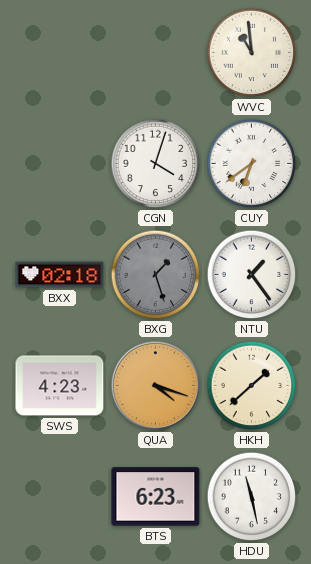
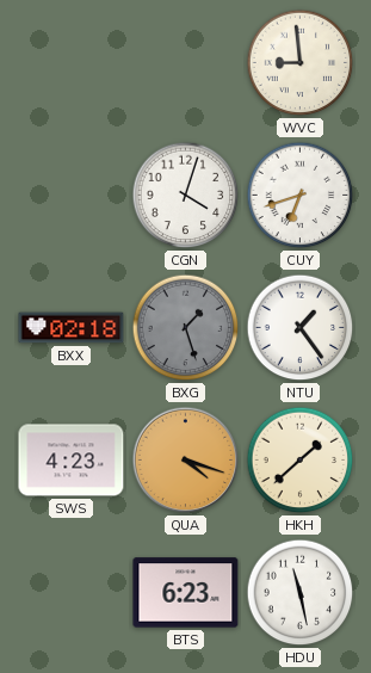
WVC: 10:59 -> 8:59
CUY: 6:39 -> 6:42
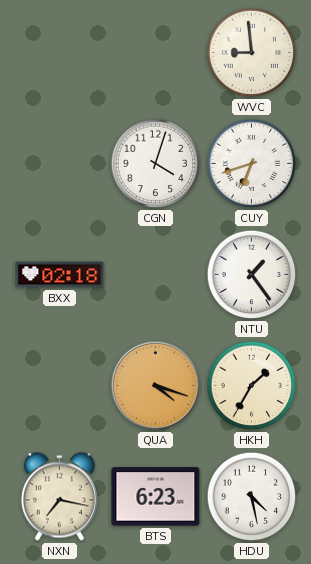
BXG: 1:27 -> none
SWS: 4:23 -> none
HKH: 1:38 -> 1:35
NXN: none -> 7:17
HDU: 11:28 -> 4:28
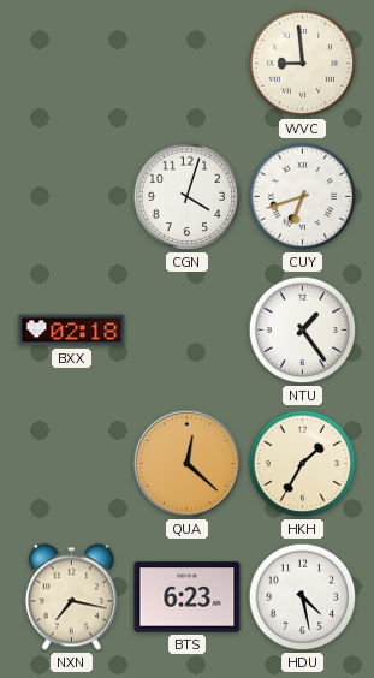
QUA: 4:18 -> 12:22
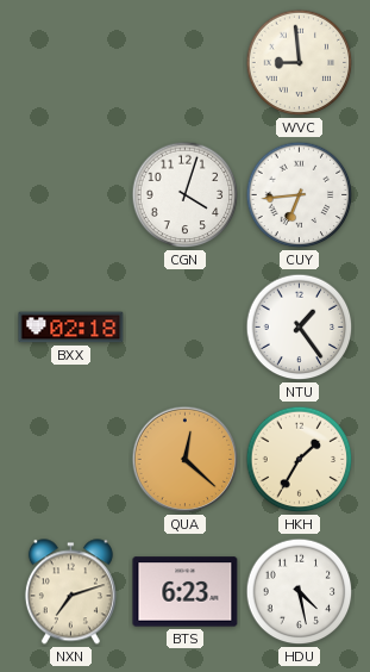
CUY: 6:42 -> 6:44
NXN: 7:17 -> 7:12
